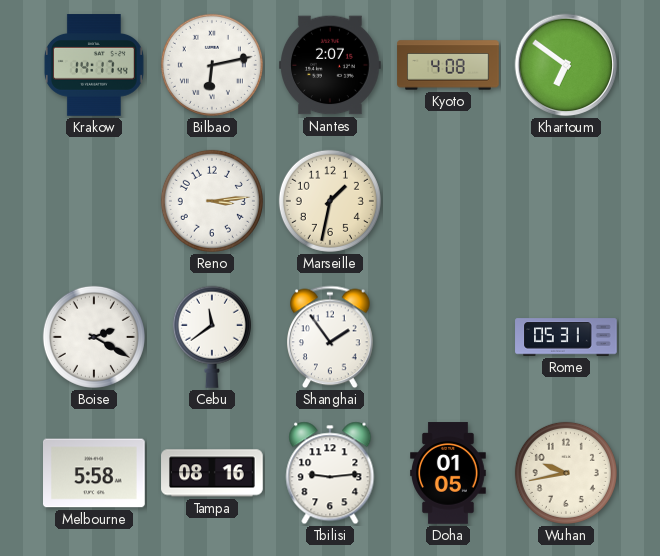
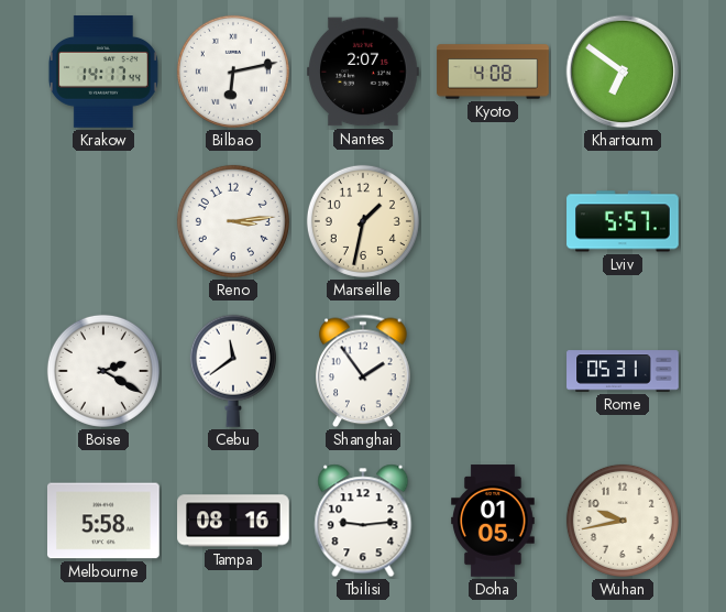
Lviv: none -> 5:57
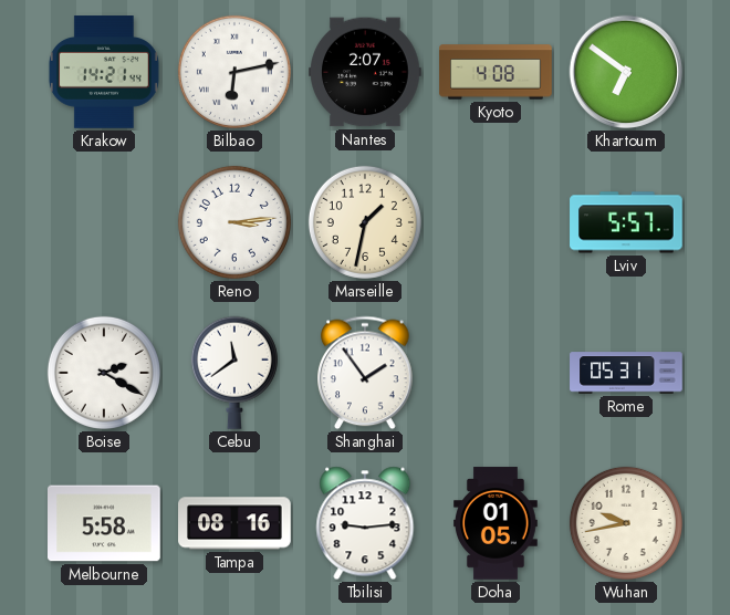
Krakow: 14:17 -> 14:21
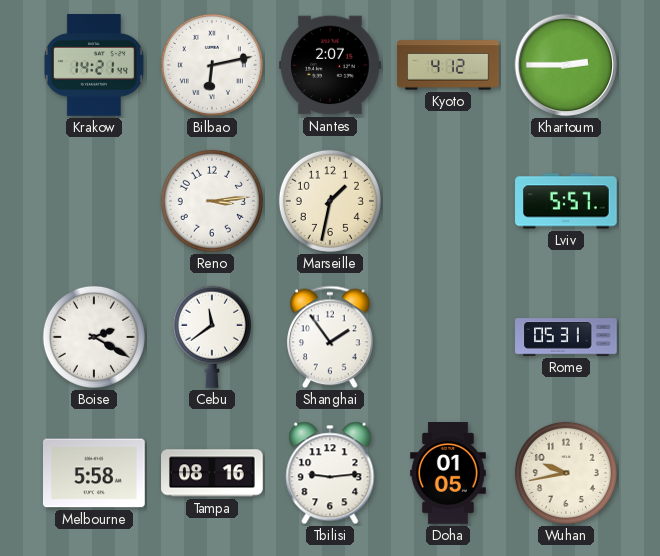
Kyoto: 4:08 -> 4:12
Khartoum: 6:51 -> 2:45
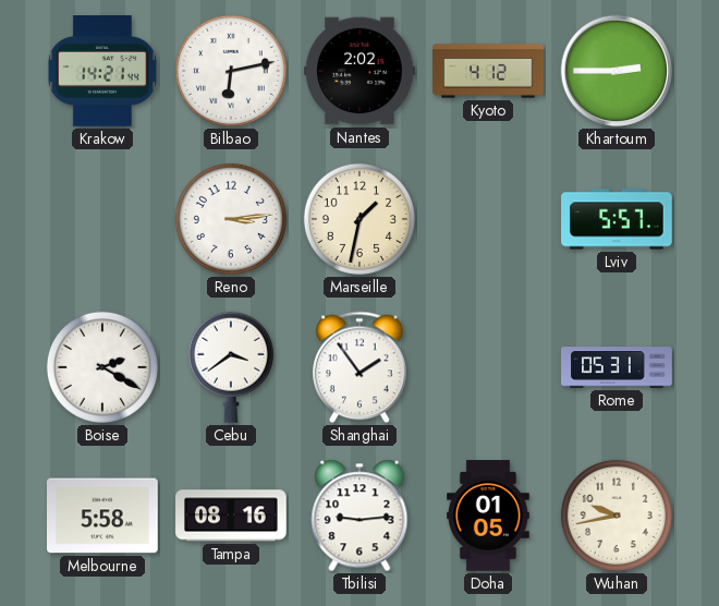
Nantes: 2:07 -> 2:02
Cebu: 11:39 -> 3:39
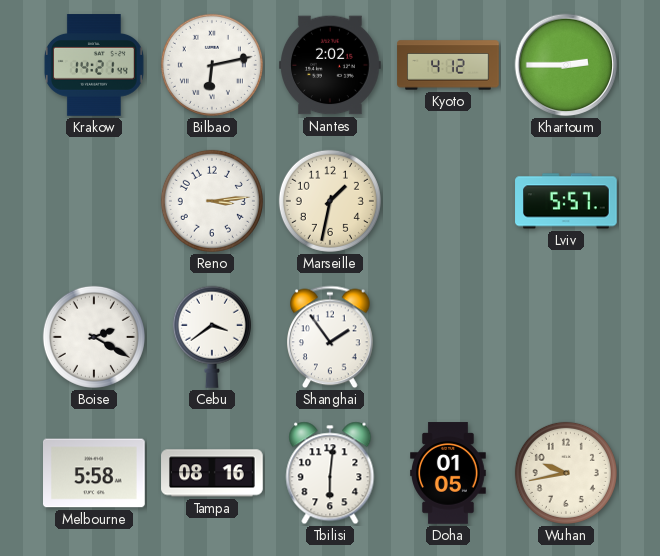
Rome: 05:31 -> none
Tbilisi: 9:14 -> 6:01
